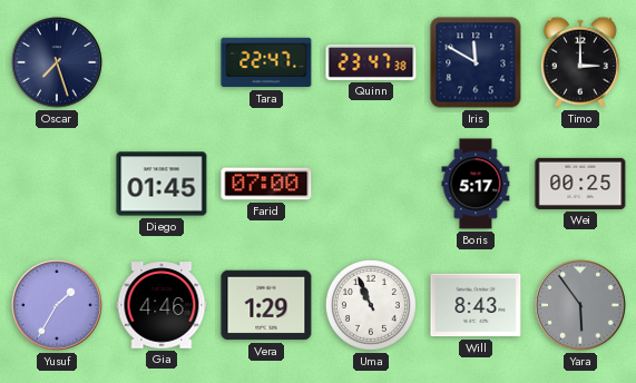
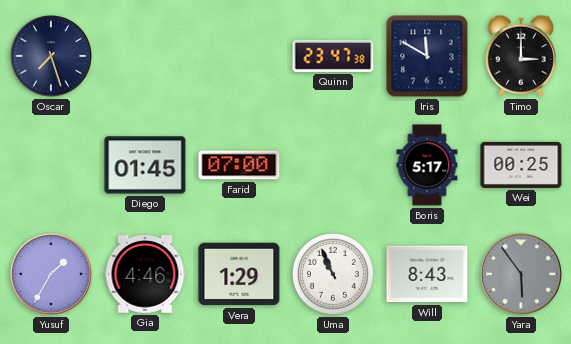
Tara: 22:47 -> none
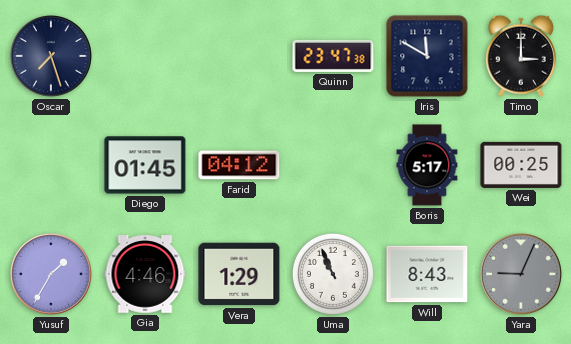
Farid: 07:00 -> 04:12
Yara: 5:54 -> 9:04
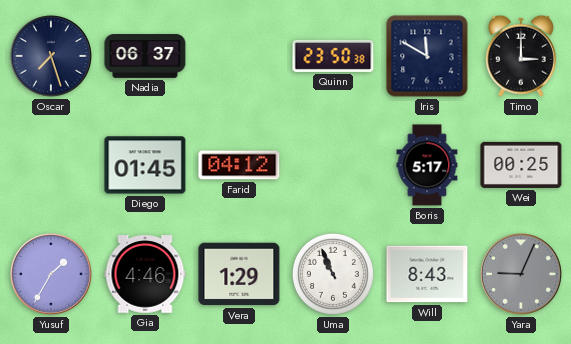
Nadia: none -> 06:37
Quinn: 23:47 -> 23:50
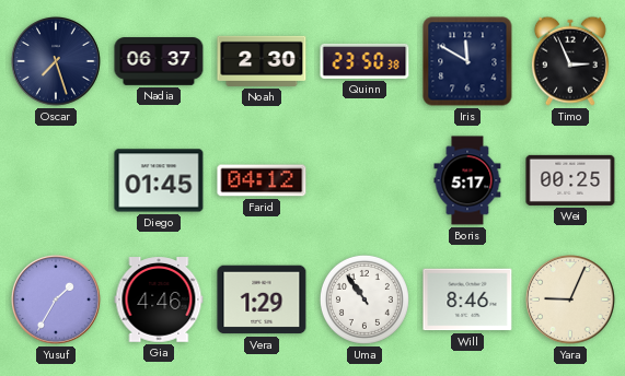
Noah: none -> 2:30
Timo: 3:00 -> 2:56
Uma: 10:56 -> 10:54
Will: 8:43 -> 8:46
Yara dial: grey -> cream
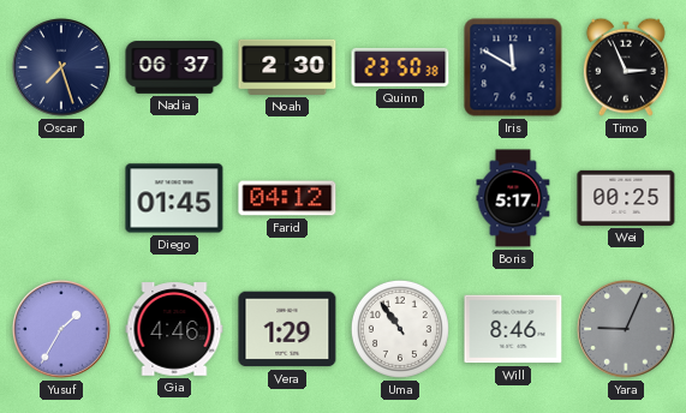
Yara dial: cream -> grey
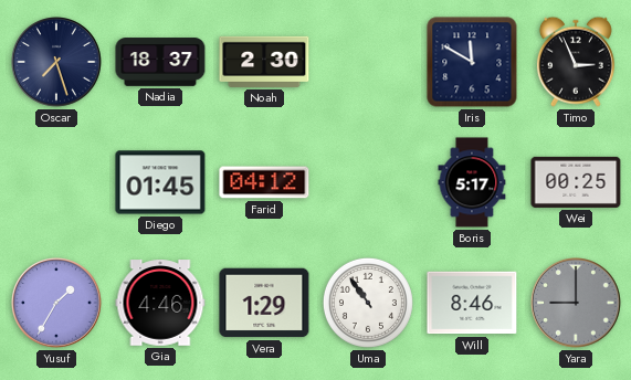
Nadia: 06:37 -> 18:37
Quinn: 23:50 -> none
Yara: 9:04 -> 9:00
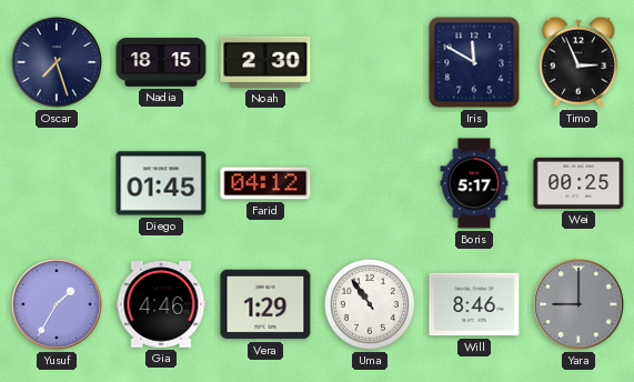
Nadia: 18:37 -> 18:15
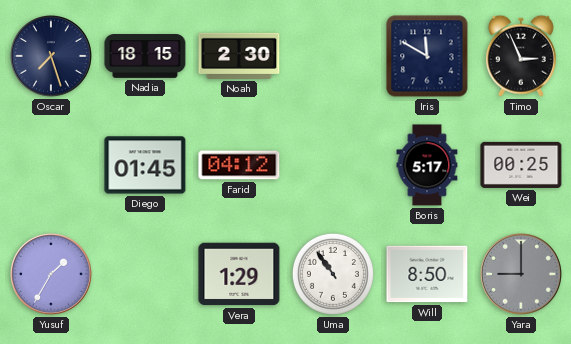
Gia: 4:46 -> none
Will: 8:46 -> 8:50
